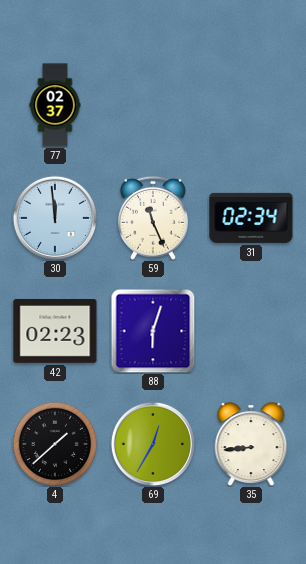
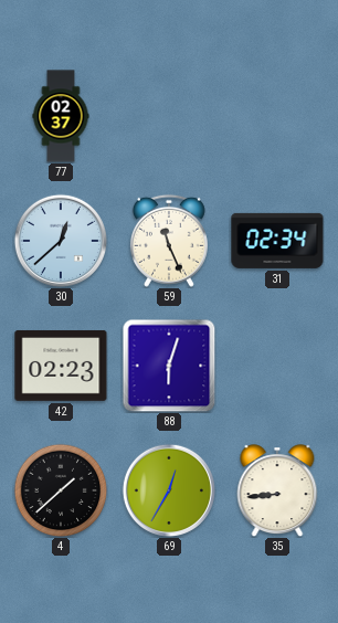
30: 11:59 -> 12:38
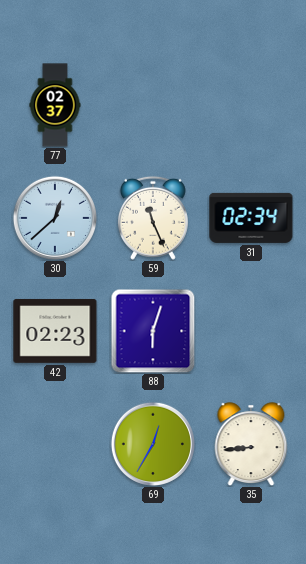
4: 1:38 -> none
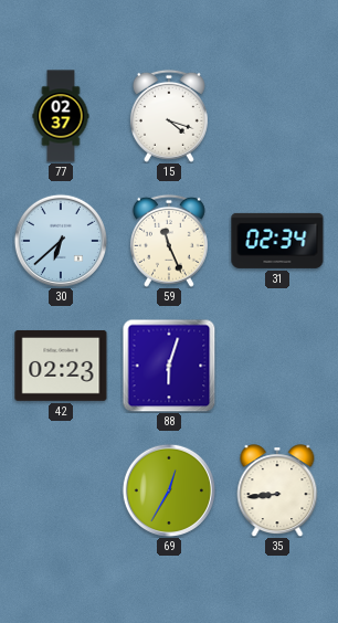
15: none -> 4:18
30: 12:38 -> 6:38
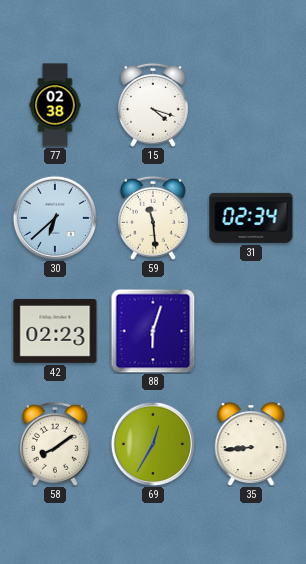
77: 02:37 -> 02:38
59: 11:26 -> 11:29
58: none -> 8:09
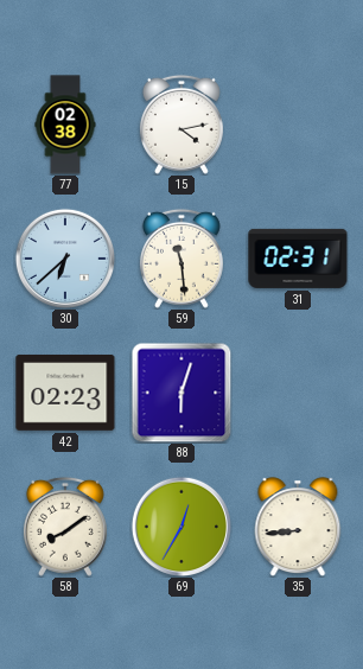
15: 4:18 -> 4:13
31: 02:34 -> 02:31
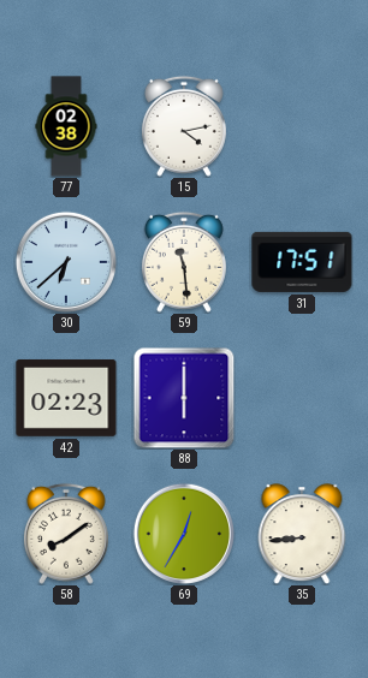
31: 02:31 -> 17:51
88: 6:03 -> 6:00
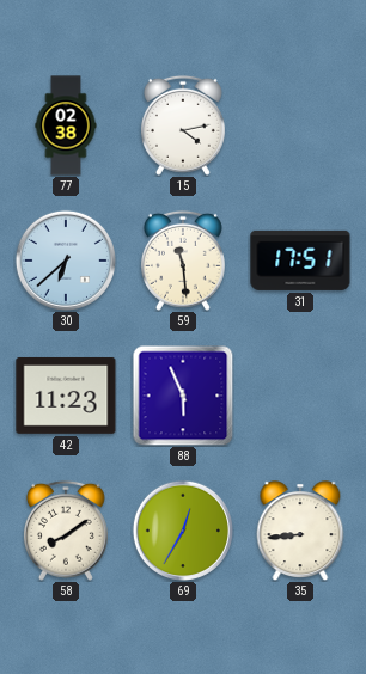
42: 02:23 -> 11:23
88: 6:00 -> 5:56
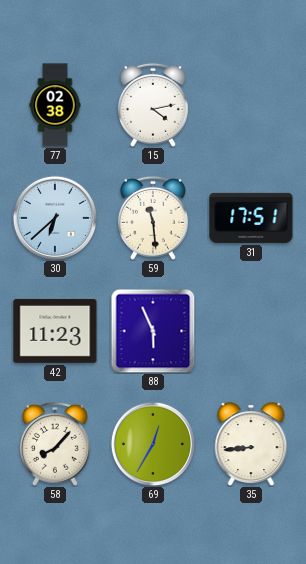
58: 8:09 -> 8:07
